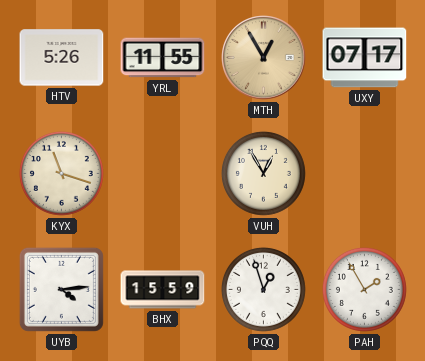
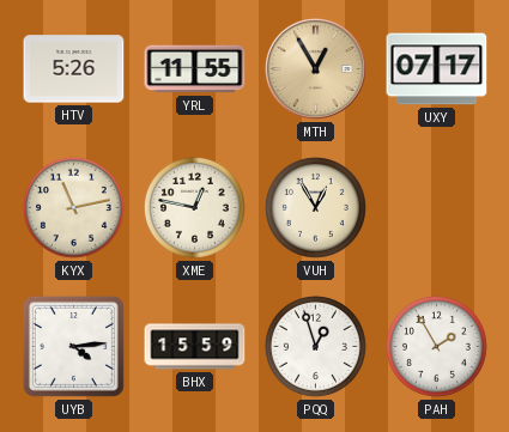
KYX: 11:18 -> 11:13
XME: none -> 12:47
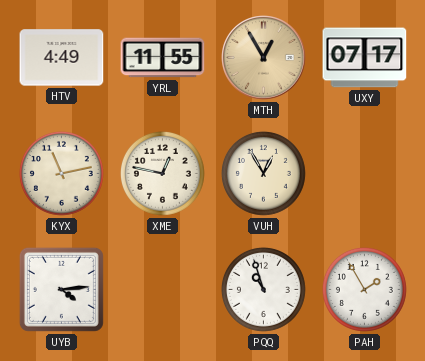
HTV: 5:26 -> 4:49
BHX: 15:59 -> none
PQQ: 12:57 -> 10:57
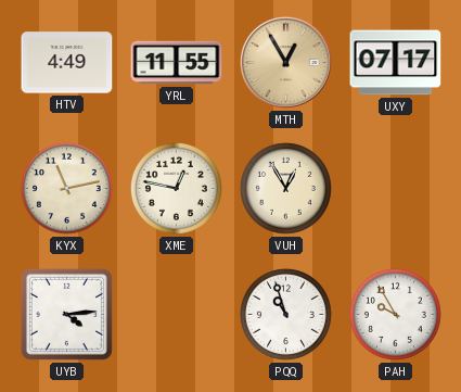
PAH: 1:55 -> 9:55
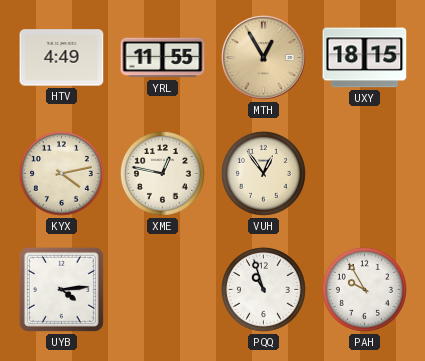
UXY: 07:17 -> 18:15
KYX: 11:13 -> 4:13
VUH: 12:55 -> 12:54
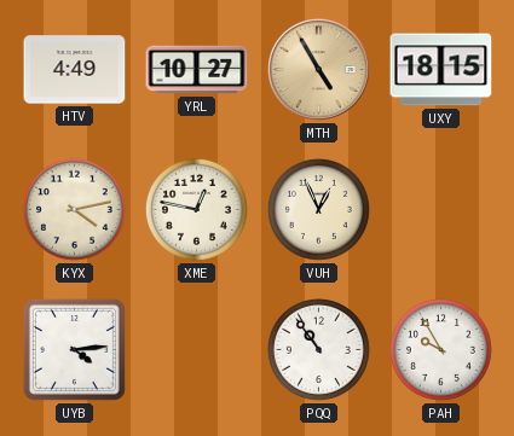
YRL: 11:55 -> 10:27
MTH: 12:55 -> 4:55
VUH: 12:54 -> 12:56
PQQ: 10:57 -> 10:54
